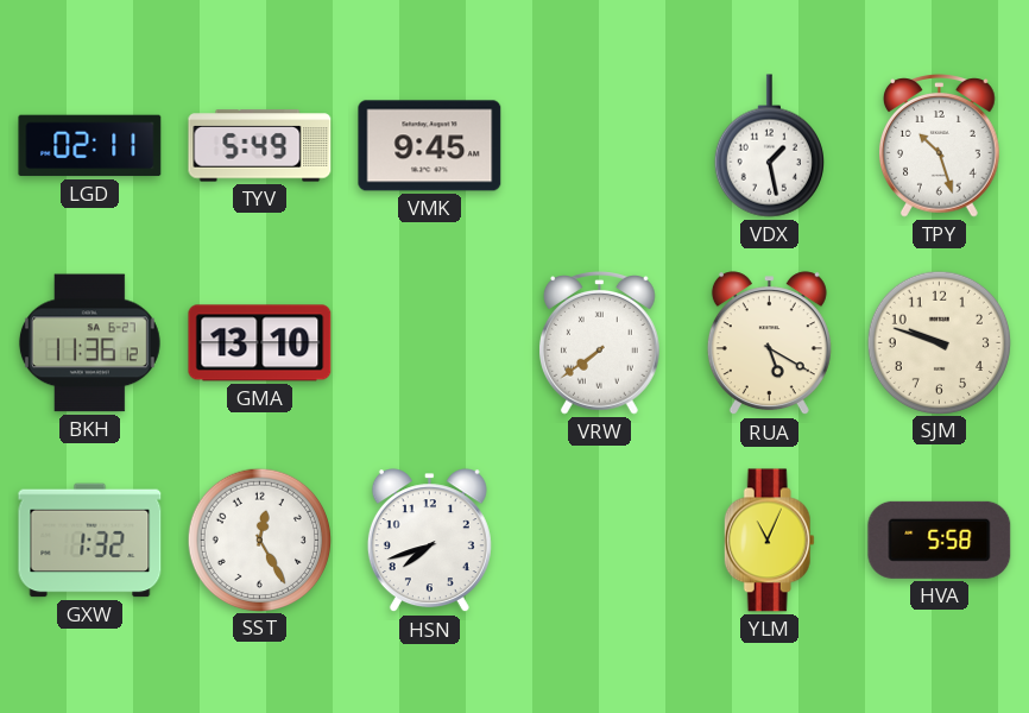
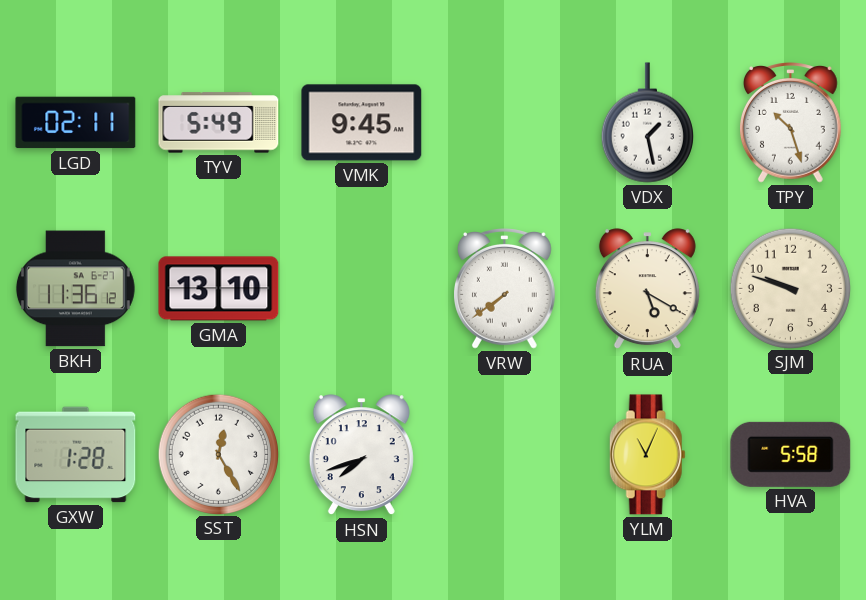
GXW: 1:32 -> 1:28
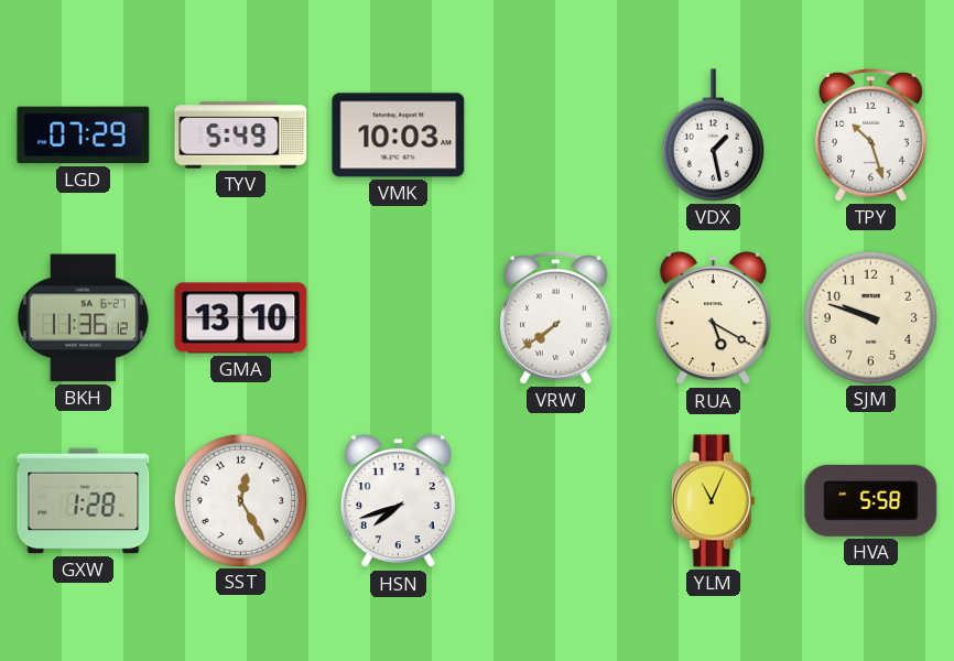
LGD: 02:11 -> 07:29
VMK: 9:45 -> 10:03
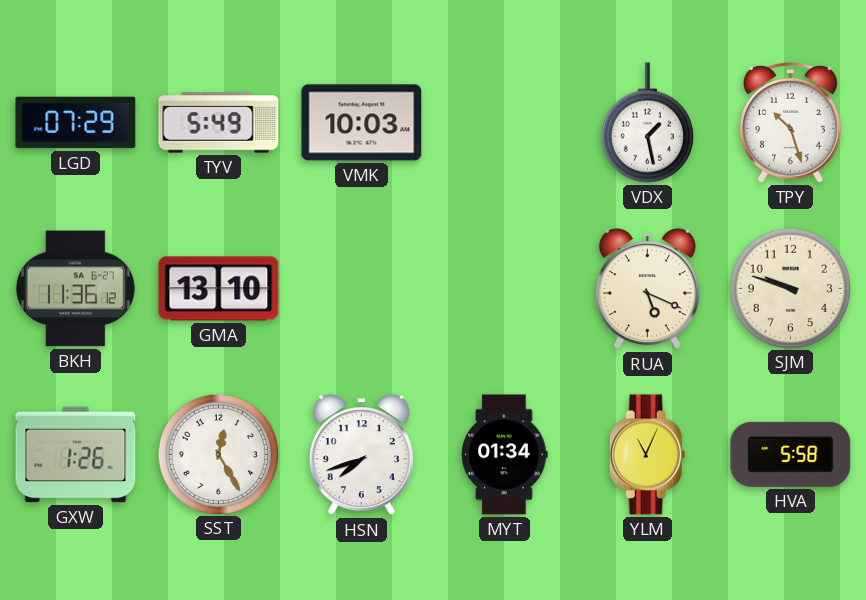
VRW: 7:39 -> none
RUA: 5:20 -> 5:19
GXW: 1:28 -> 1:26
MYT: none -> 01:34
